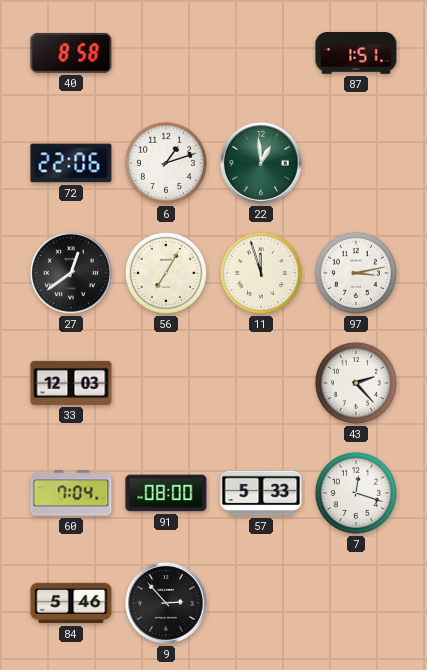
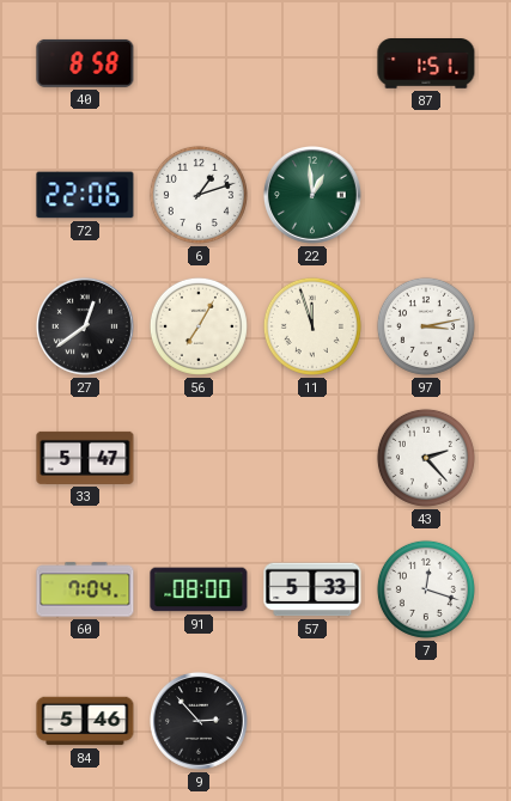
33: 12:03 -> 5:47
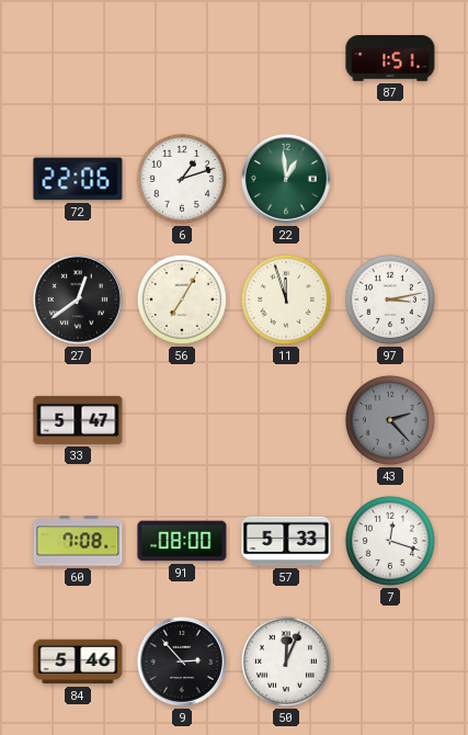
40: 8:58 -> none
43 dial: white -> grey
60: 7:04 -> 7:08
50: none -> 12:04
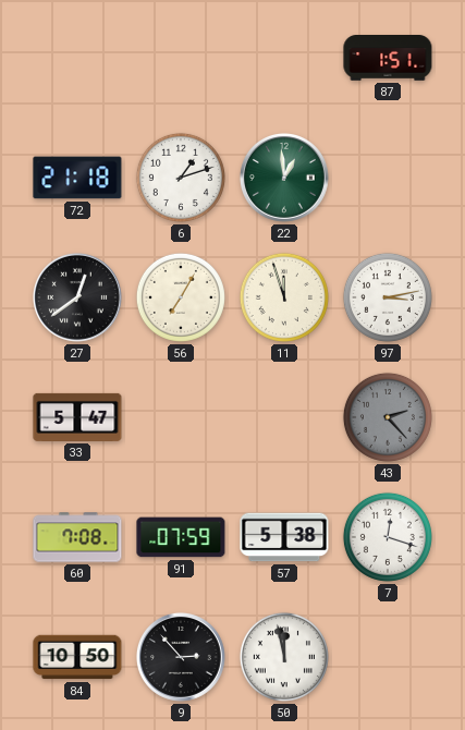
72: 22:06 -> 21:18
91: 08:00 -> 07:59
57: 5:33 -> 5:38
84: 5:46 -> 10:50
50: 12:04 -> 11:58
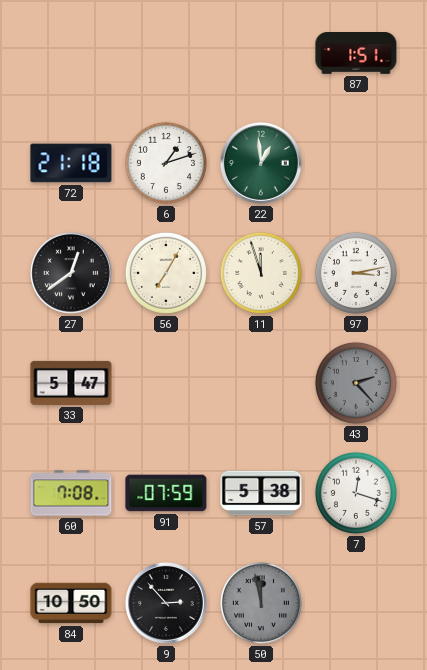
50 dial: white -> grey
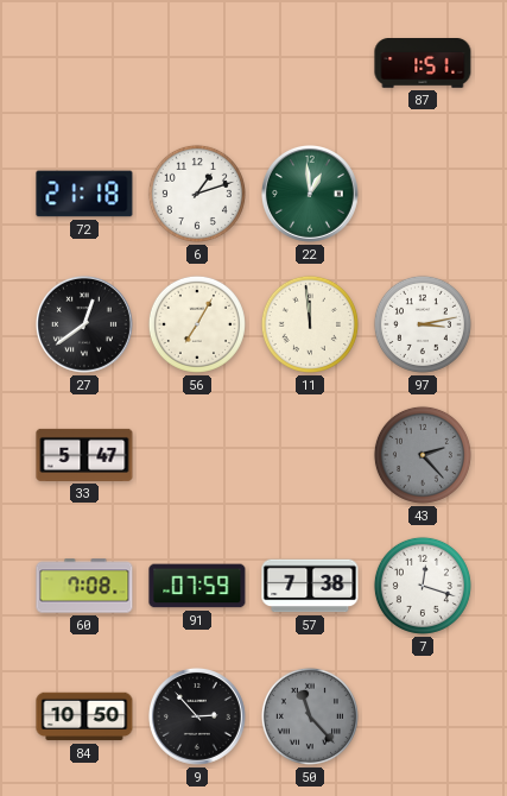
11: 11:57 -> 11:59
57: 5:38 -> 7:38
50: 11:58 -> 11:23
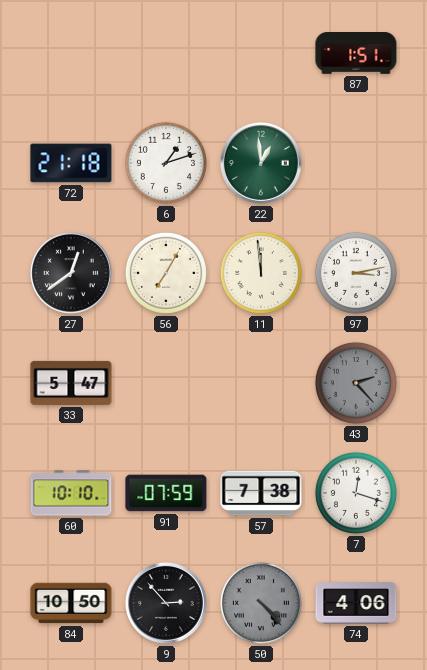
60: 7:08 -> 10:10
50: 11:23 -> 4:23
74: none -> 4:06
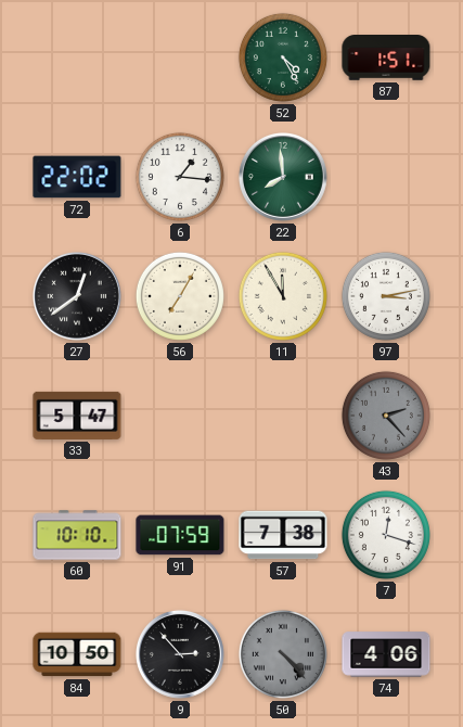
52: none -> 4:25
72: 21:18 -> 22:02
6: 1:12 -> 1:16
22: 12:59 -> 7:59
11: 11:59 -> 11:55
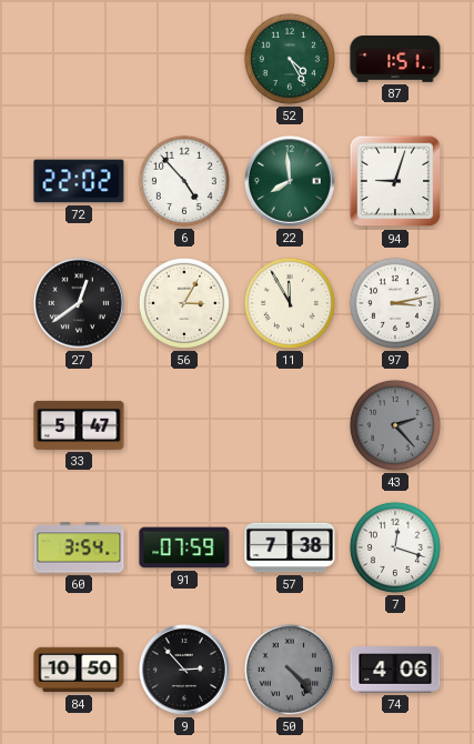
6: 1:16 -> 4:53
94: none -> 9:03
56: 7:05 -> 3:05
60: 10:10 -> 3:54
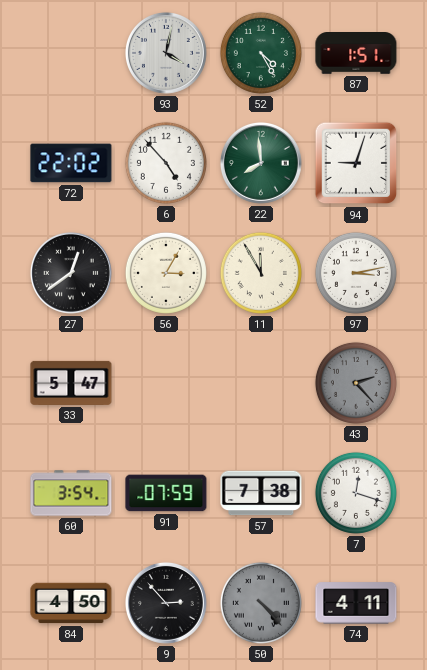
93: none -> 4:02
84: 10:50 -> 4:50
74: 4:06 -> 4:11
